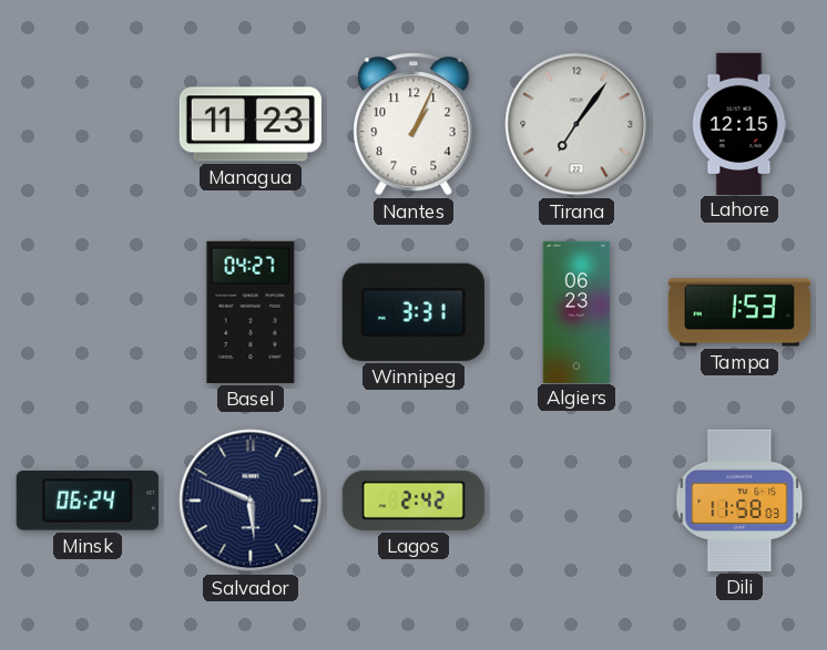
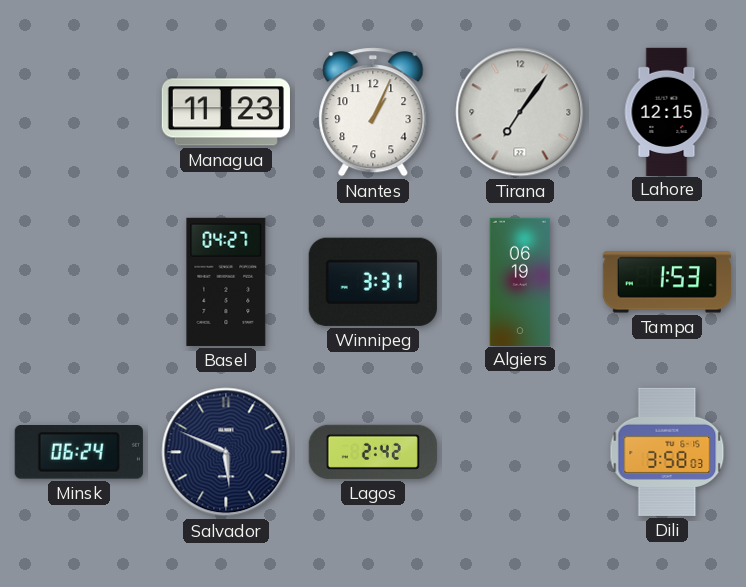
Algiers: 06:23 -> 06:19
Dili: 11:58 -> 3:58
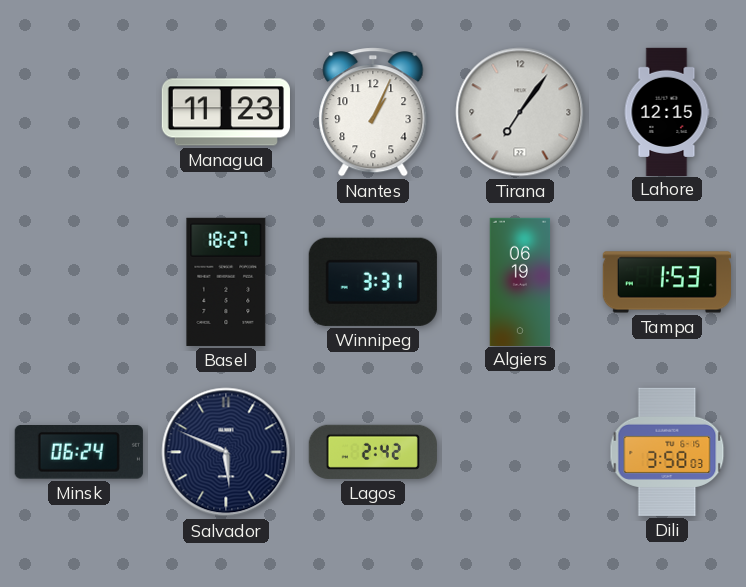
Basel: 04:27 -> 18:27
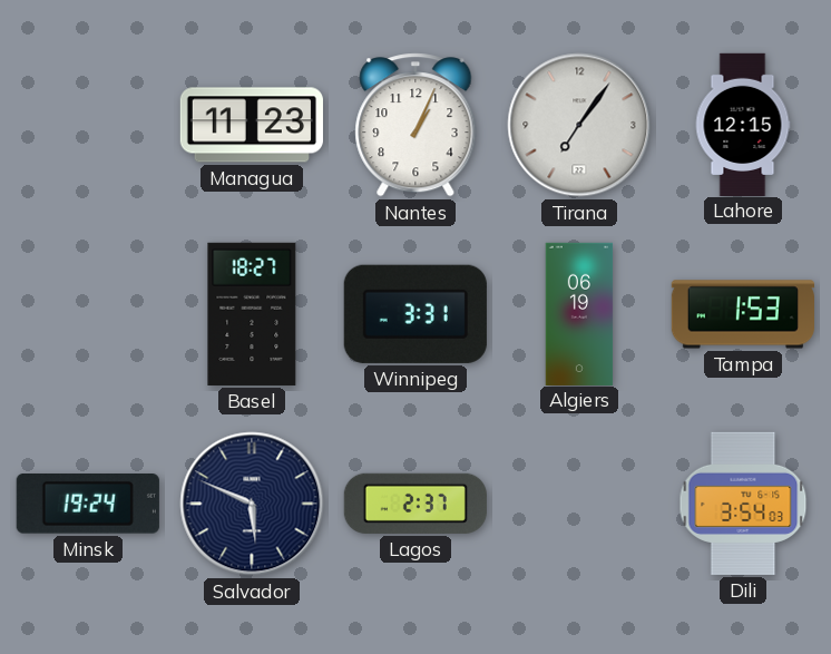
Minsk: 06:24 -> 19:24
Lagos: 2:42 -> 2:37
Dili: 3:58 -> 3:54
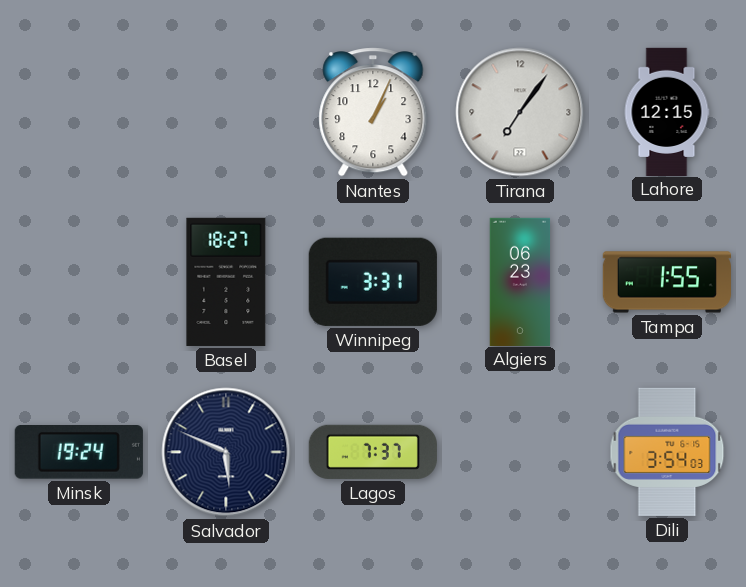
Managua: 11:23 -> none
Algiers: 06:19 -> 06:23
Tampa: 1:53 -> 1:55
Lagos: 2:37 -> 7:37
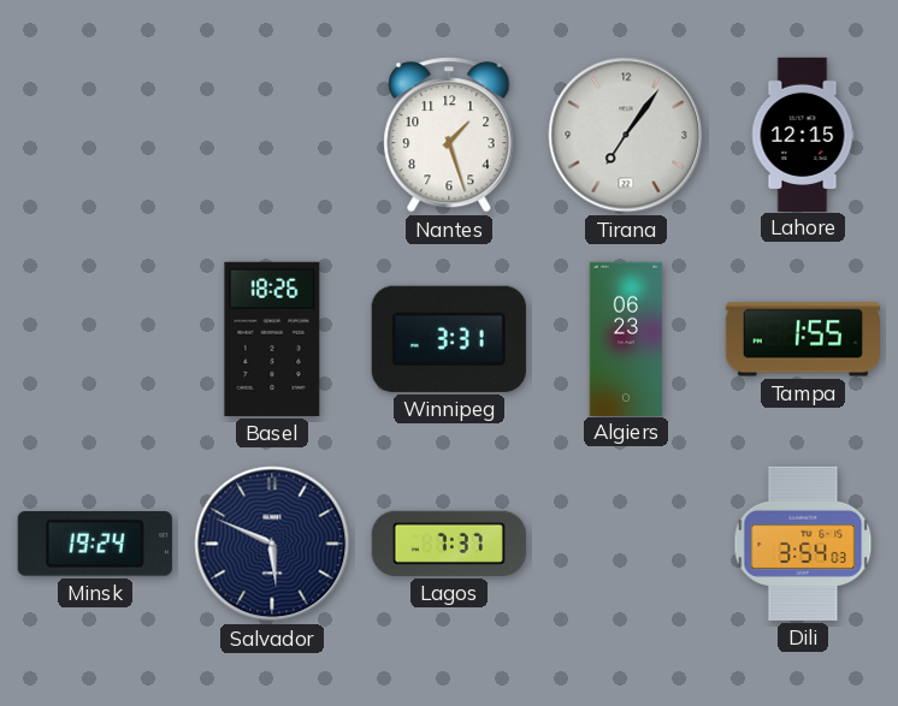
Nantes: 1:04 -> 1:27
Basel: 18:27 -> 18:26
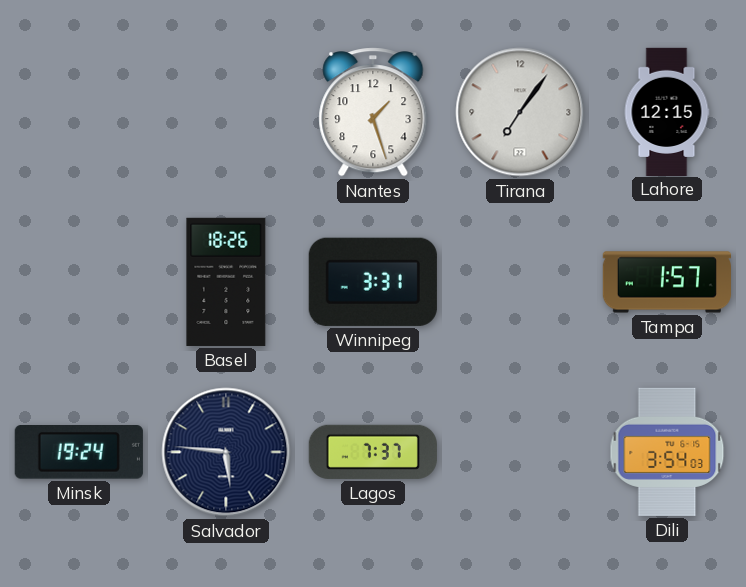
Algiers: 06:23 -> none
Tampa: 1:55 -> 1:57
Salvador: 5:49 -> 5:46
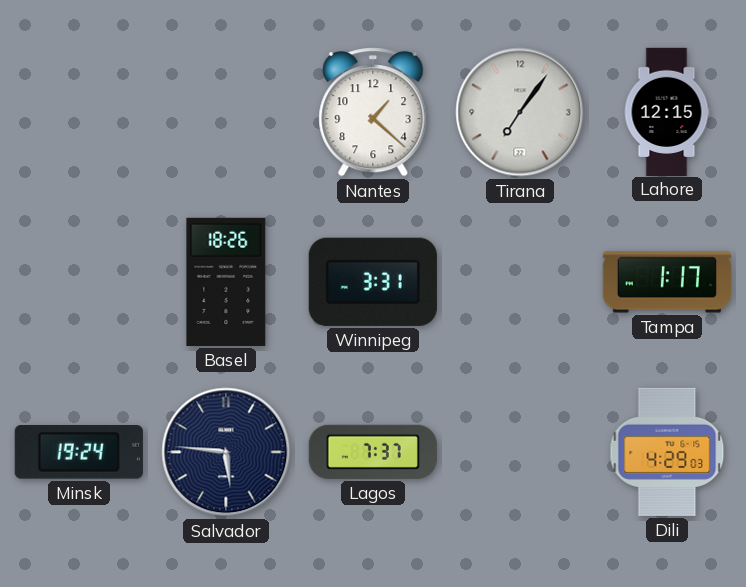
Nantes: 1:27 -> 1:22
Tampa: 1:57 -> 1:17
Dili: 3:54 -> 4:29
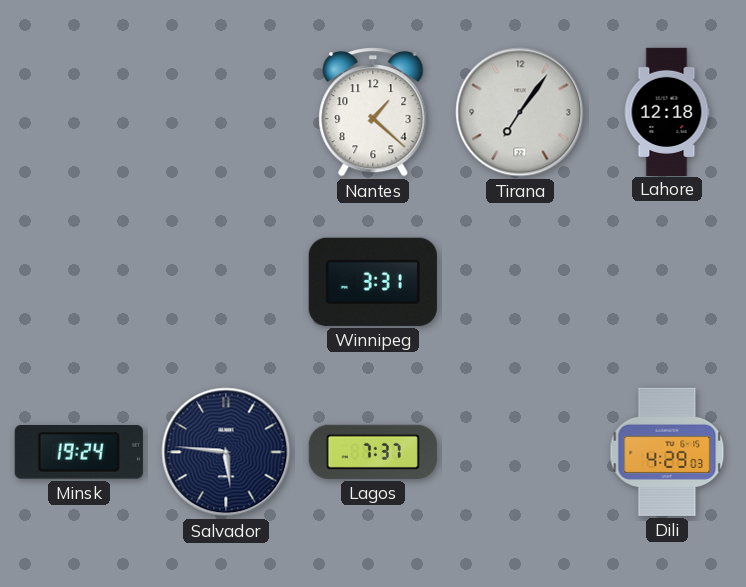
Lahore: 12:15 -> 12:18
Basel: 18:26 -> none
Tampa: 1:17 -> none
